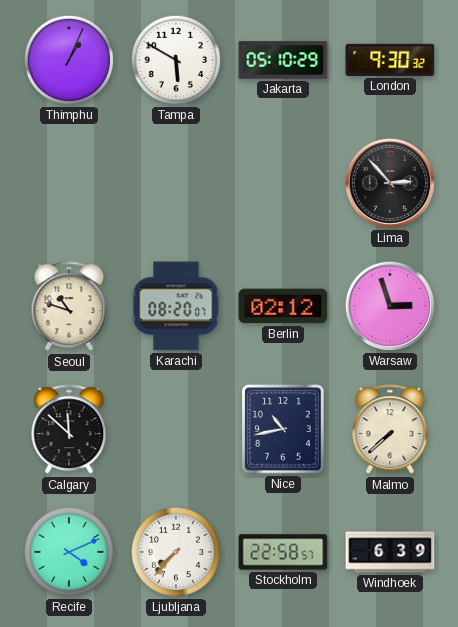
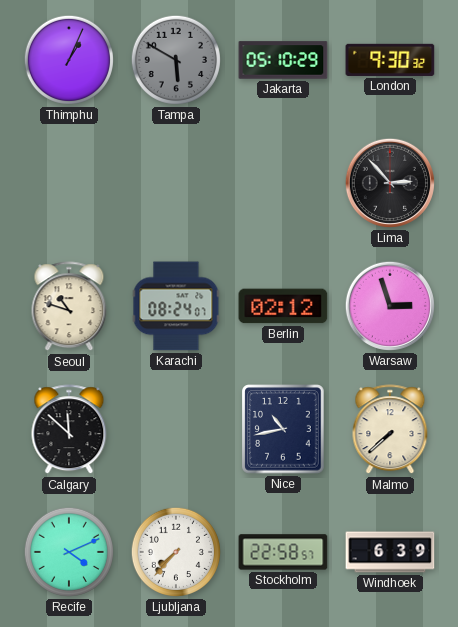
Tampa dial: white -> grey
Karachi: 08:20 -> 08:24
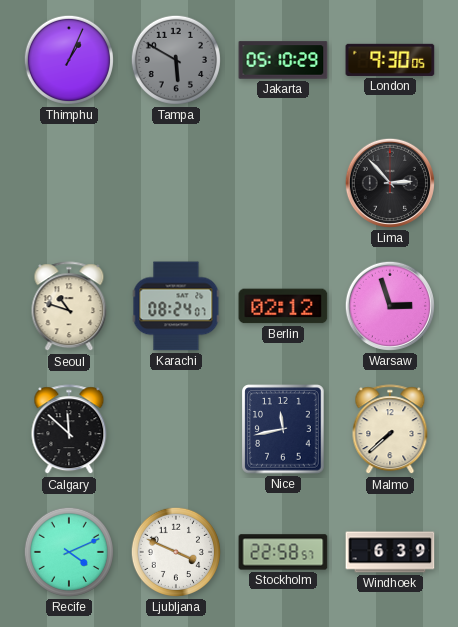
London: 9:30:32 -> 9:30:05
Nice: 10:43 -> 11:43
Ljubljana: 7:37 -> 3:49
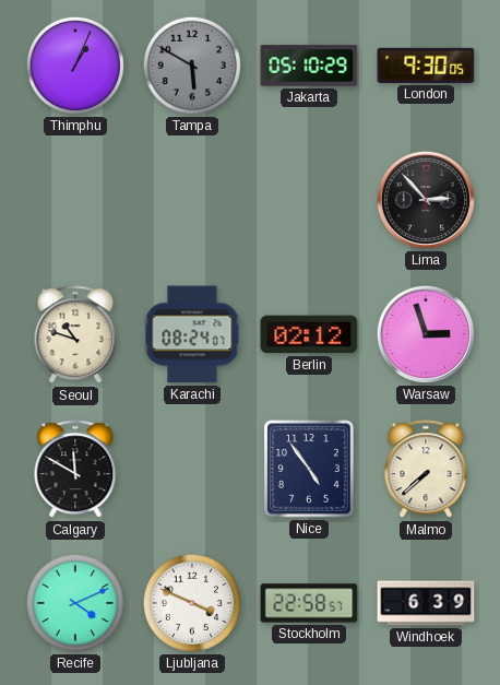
Calgary: 11:52 -> 11:50
Nice: 11:43 -> 4:54
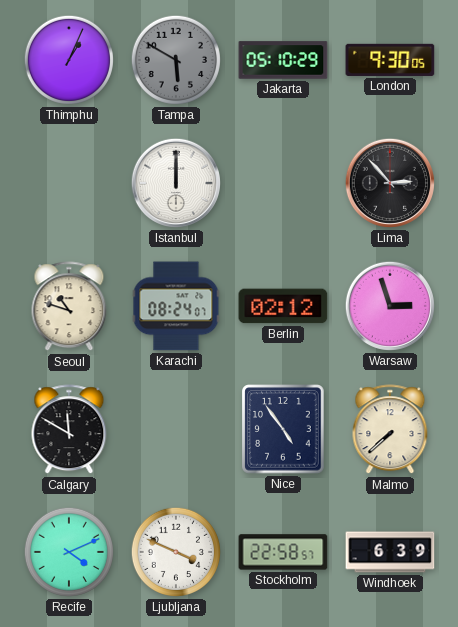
Istanbul: none -> 12:00
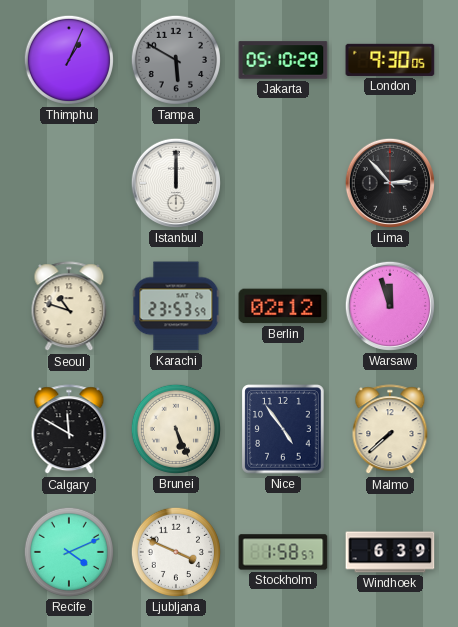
Karachi: 08:24 -> 23:53
Warsaw: 2:57 -> 11:57
Brunei: none -> 5:26
Stockholm: 22:58 -> 1:58
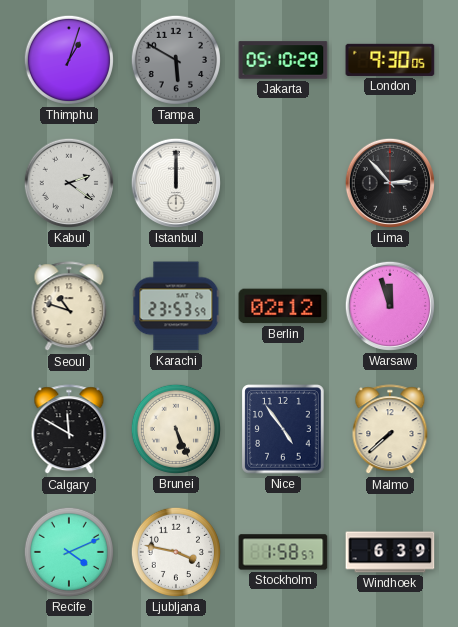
Thimphu: 1:04 -> 1:03
Kabul: none -> 2:21
Ljubljana: 3:49 -> 3:47
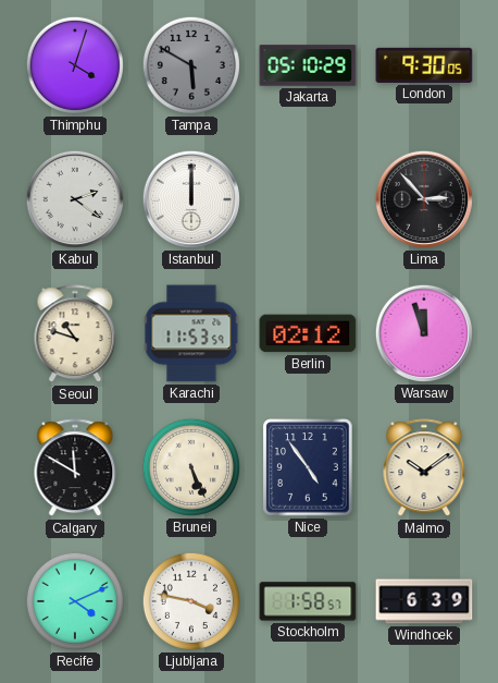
Thimphu: 1:03 -> 4:03
Karachi: 23:53 -> 11:53
Malmo: 7:38 -> 10:09
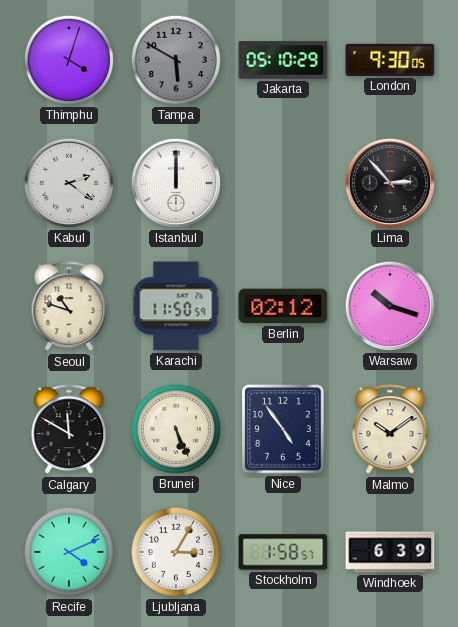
Karachi: 11:53 -> 11:50
Warsaw: 11:57 -> 10:18
Ljubljana: 3:47 -> 3:05
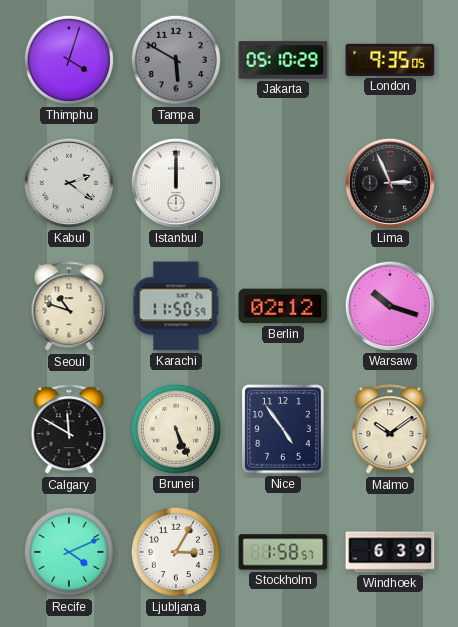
London: 9:30 -> 9:35
Lima: 2:53 -> 2:56
